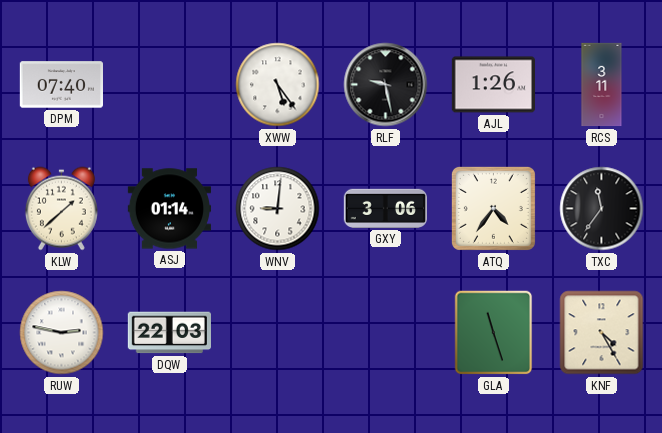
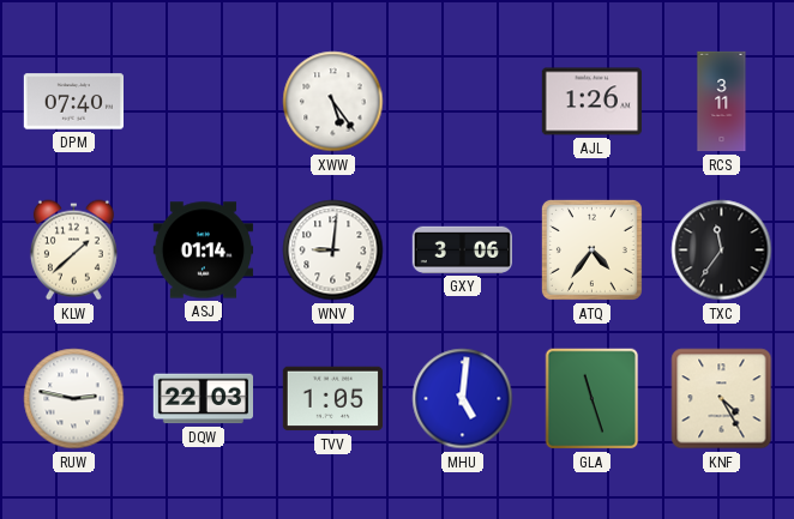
RLF: 9:28 -> none
TVV: none -> 1:05
MHU: none -> 5:01
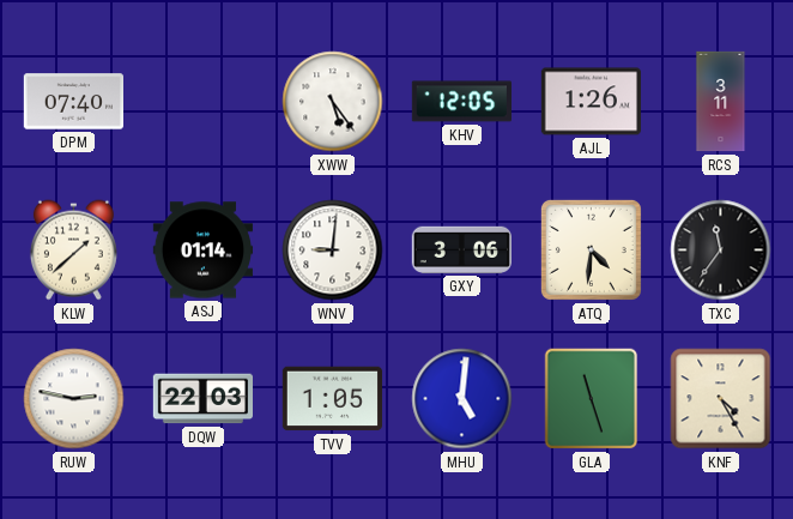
KHV: none -> 12:05
ATQ: 4:36 -> 4:31
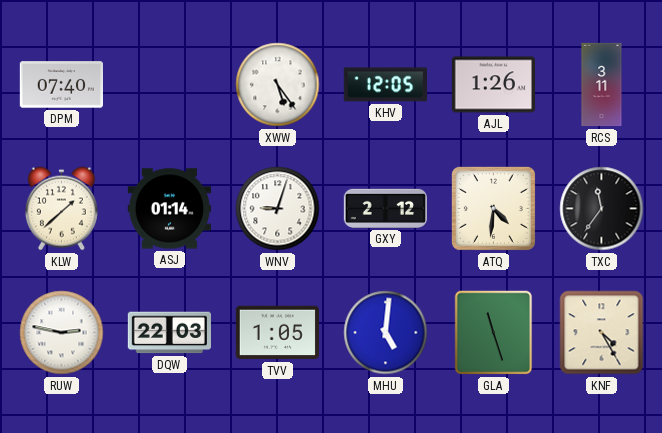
WNV: 9:01 -> 9:03
GXY: 3:06 -> 2:12
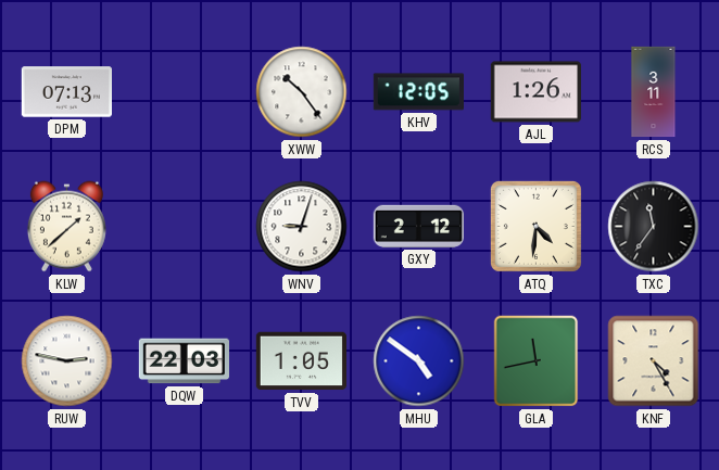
DPM: 07:40 -> 07:13
XWW: 5:24 -> 10:24
ASJ: 01:14 -> none
MHU: 5:01 -> 4:51
GLA: 11:27 -> 11:43
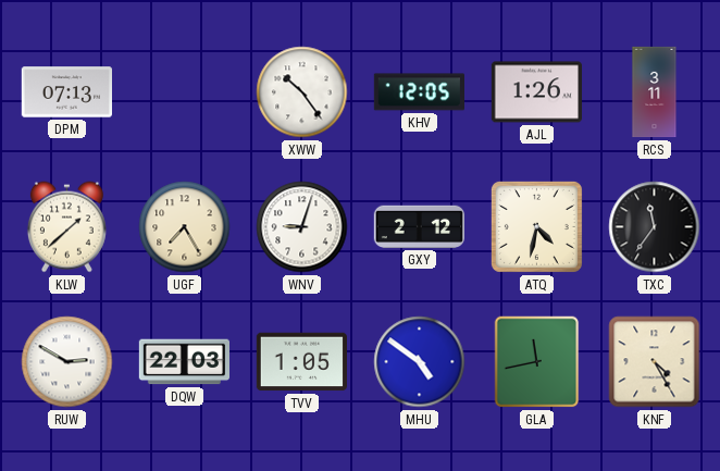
UGF: none -> 7:25
ATQ: 4:31 -> 4:32
RUW: 2:47 -> 2:50
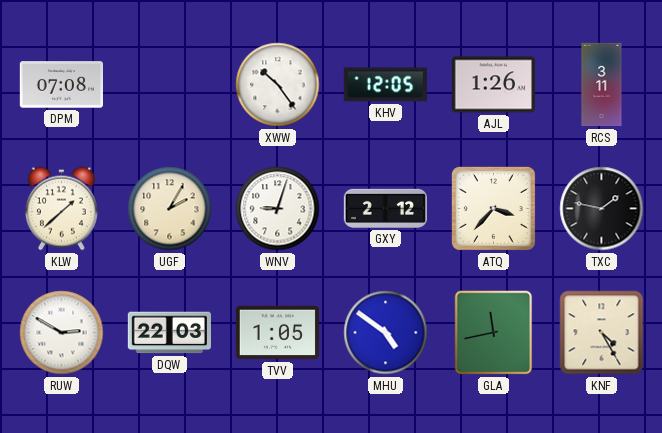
DPM: 07:13 -> 07:08
UGF: 7:25 -> 2:05
ATQ: 4:32 -> 3:37
TXC: 11:36 -> 1:47
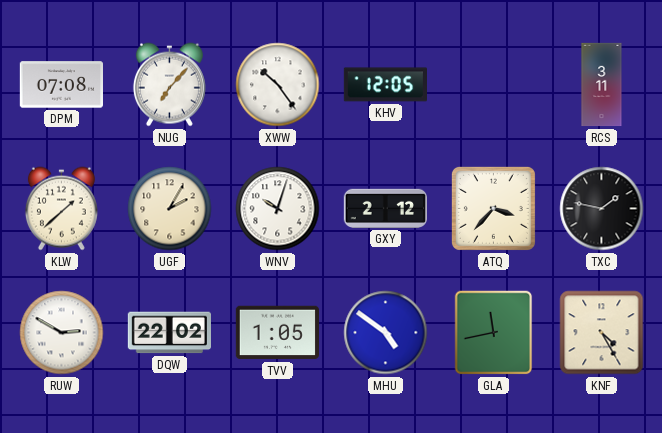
NUG: none -> 7:07
AJL: 1:26 -> none
WNV: 9:03 -> 10:03
DQW: 22:03 -> 22:02
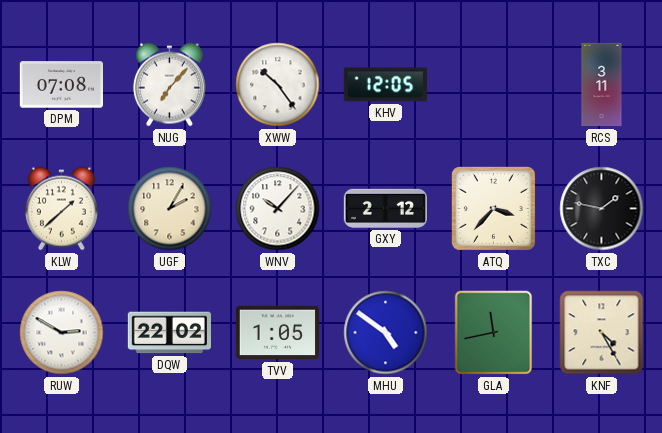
WNV: 10:03 -> 10:07
